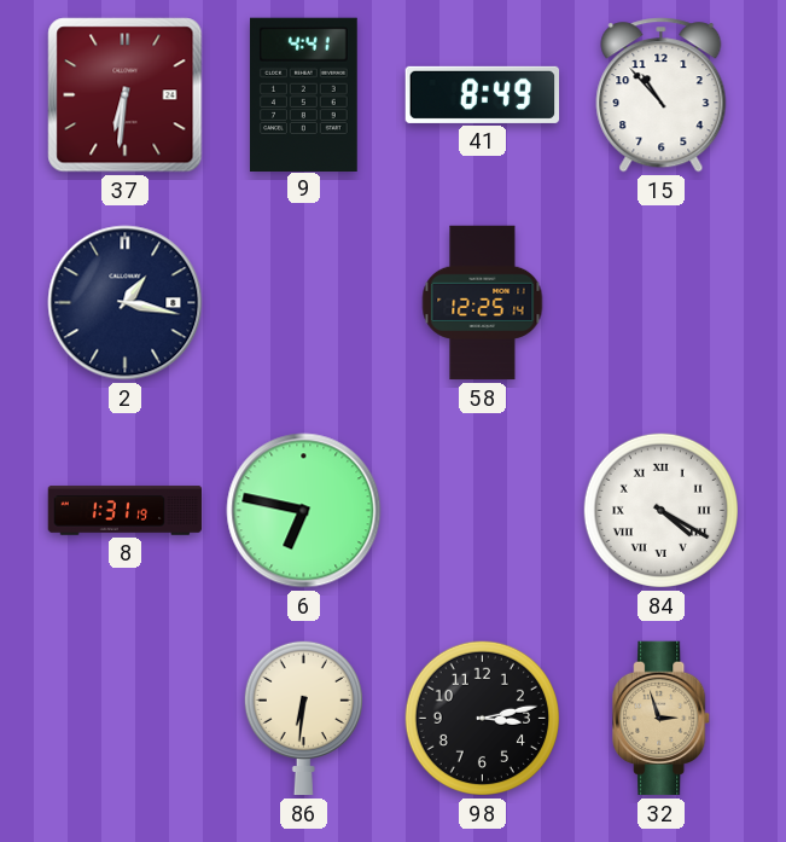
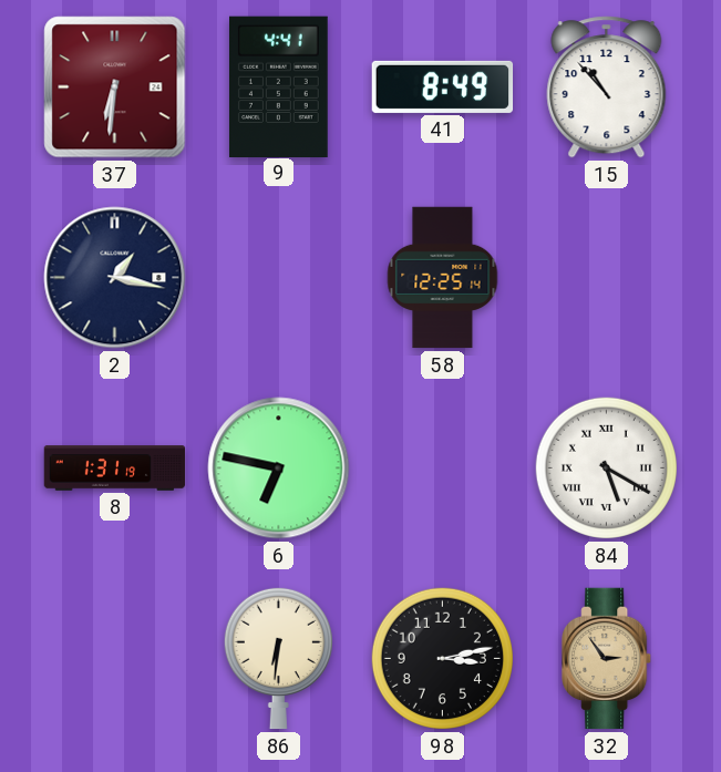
84: 4:20 -> 5:20
32: 2:57 -> 2:54
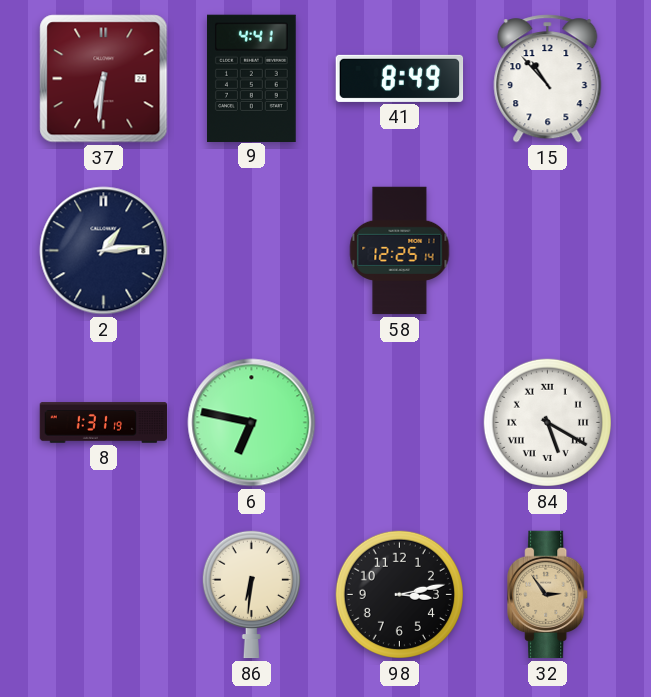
2: 1:17 -> 1:14
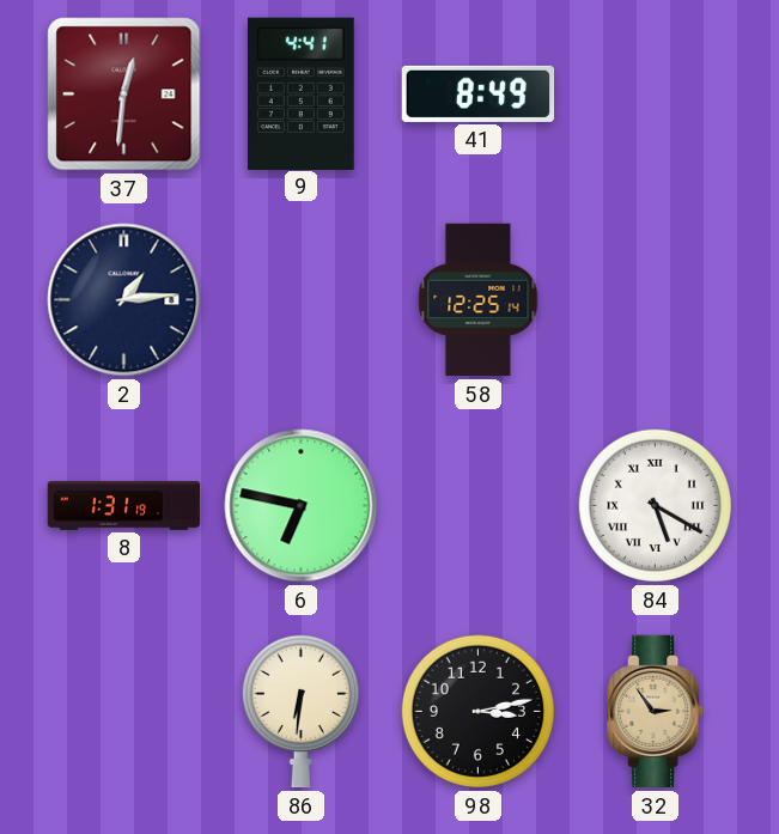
37: 6:31 -> 12:31
15: 10:53 -> none
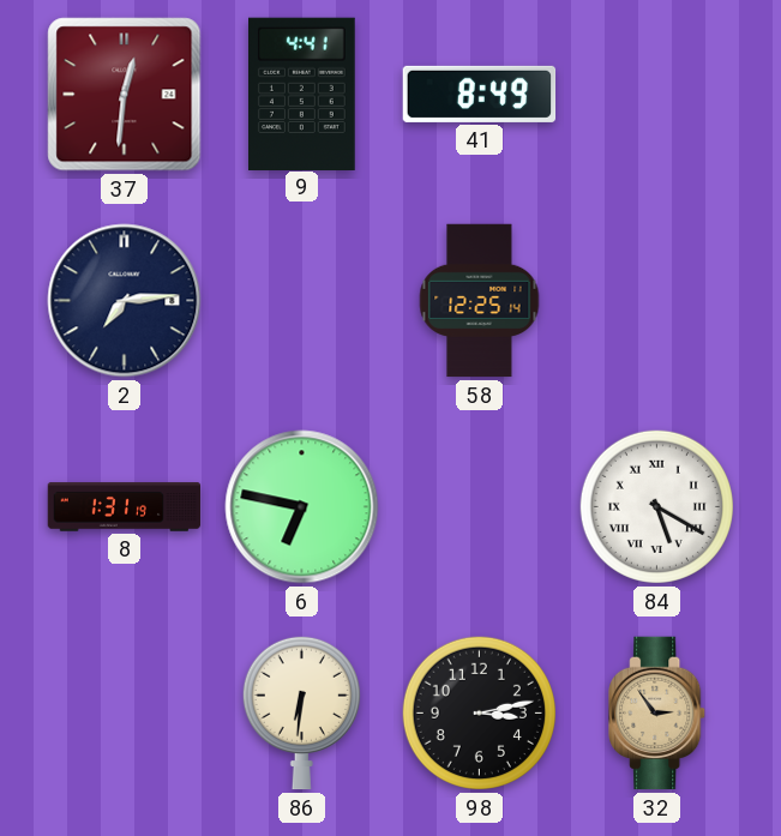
2: 1:14 -> 7:14
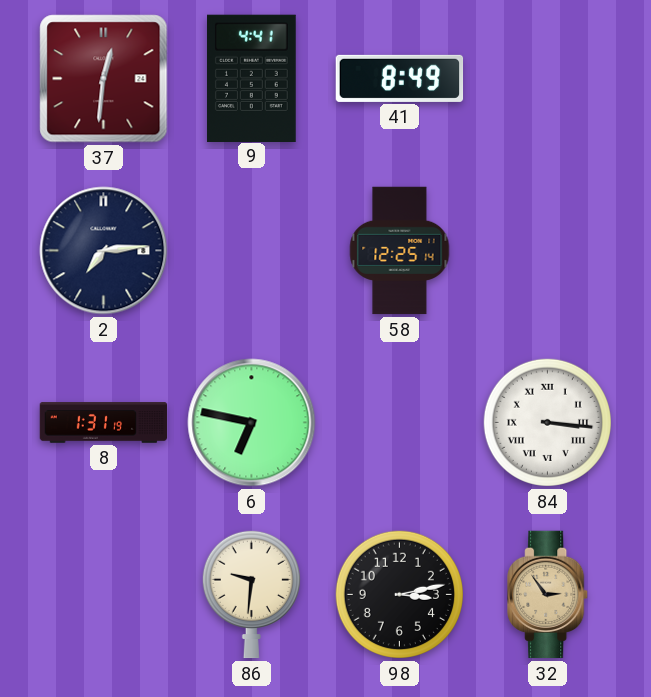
84: 5:20 -> 3:16
86: 6:31 -> 9:31
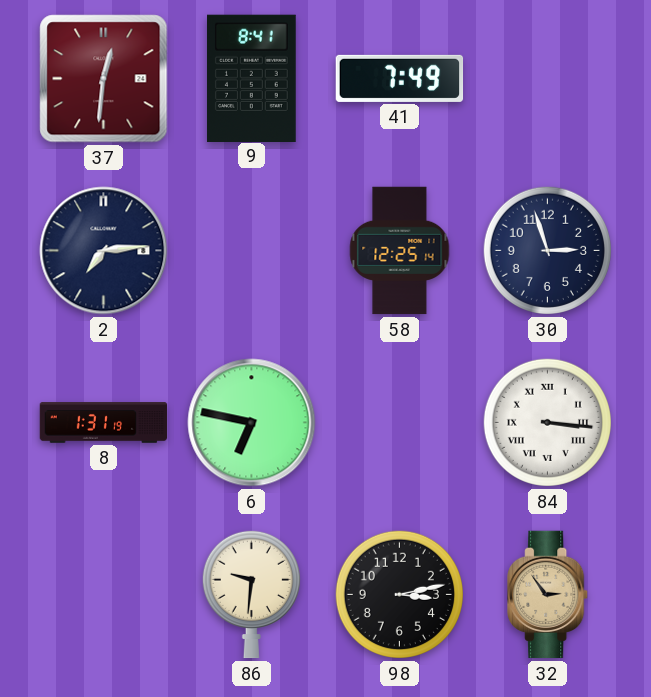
9: 4:41 -> 8:41
41: 8:49 -> 7:49
30: none -> 2:57
